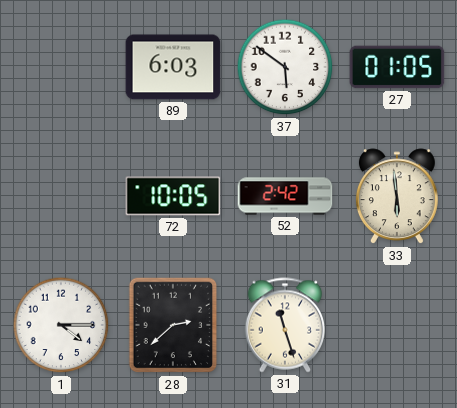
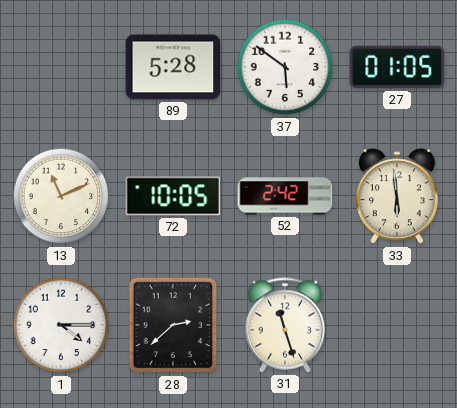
89: 6:03 -> 5:28
13: none -> 11:11
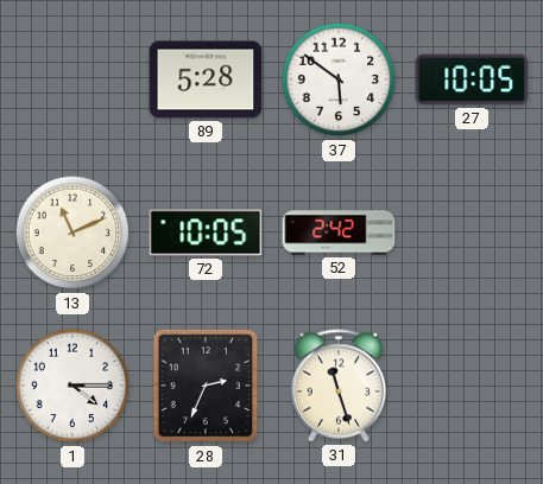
27: 01:05 -> 10:05
33: 5:59 -> none
28: 2:38 -> 2:34
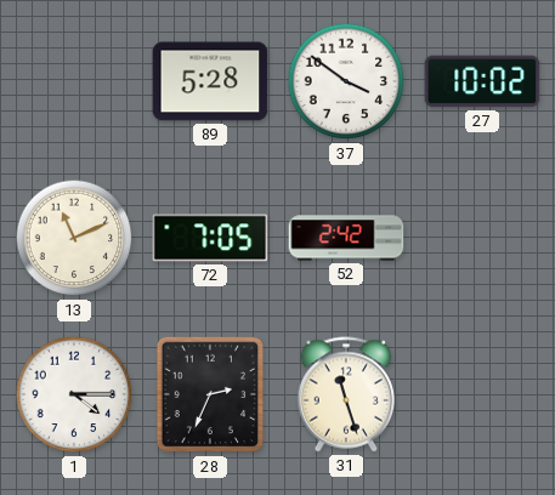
37: 5:51 -> 3:51
27: 10:05 -> 10:02
72: 10:05 -> 7:05
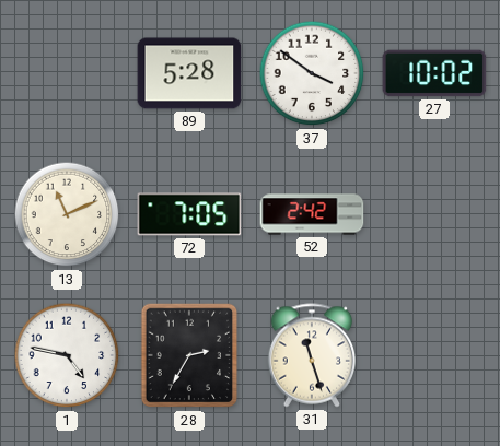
1: 4:15 -> 4:47
28: 2:34 -> 2:35
